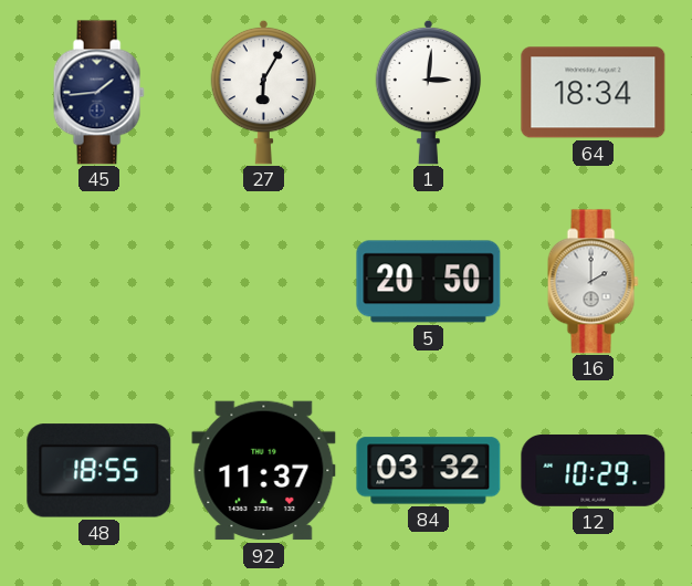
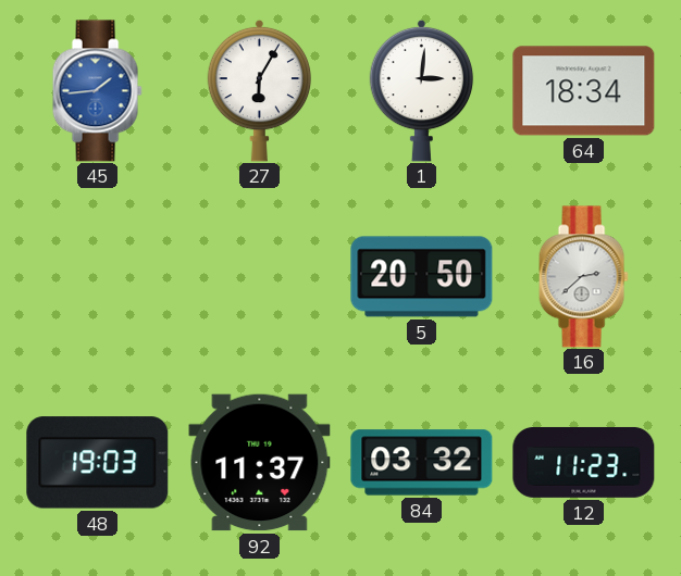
45 dial: navy -> blue
16: 2:00 -> 2:38
48: 18:55 -> 19:03
12: 10:29 -> 11:23
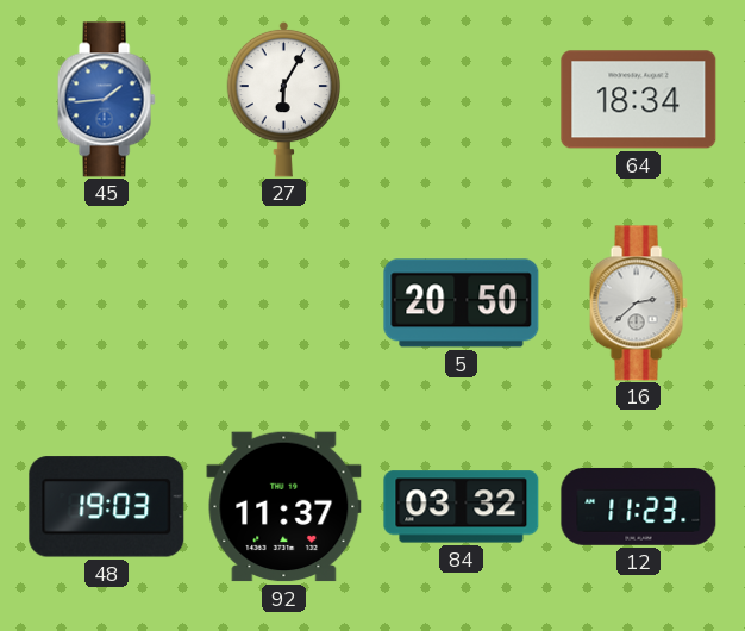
1: 3:01 -> none
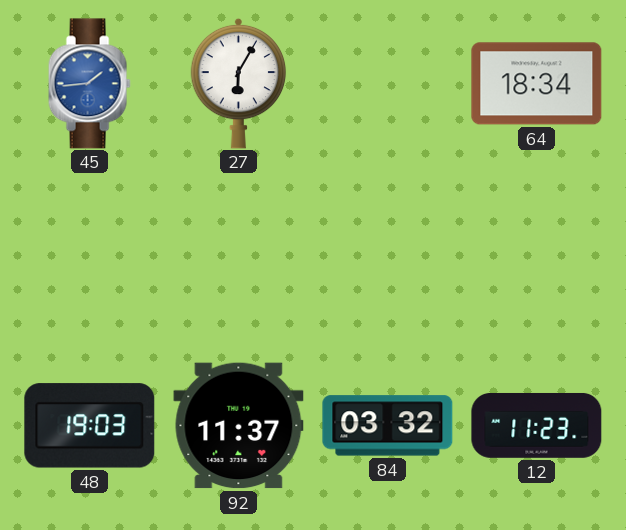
5: 20:50 -> none
16: 2:38 -> none
